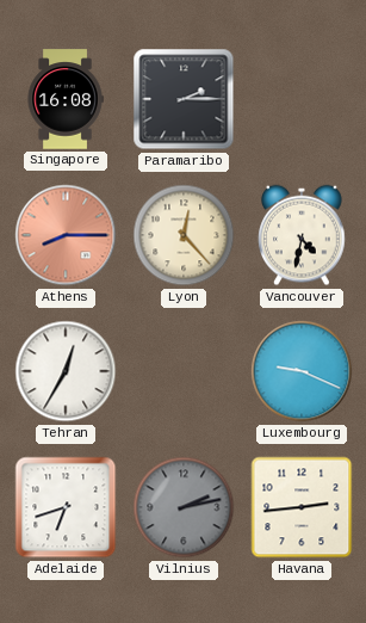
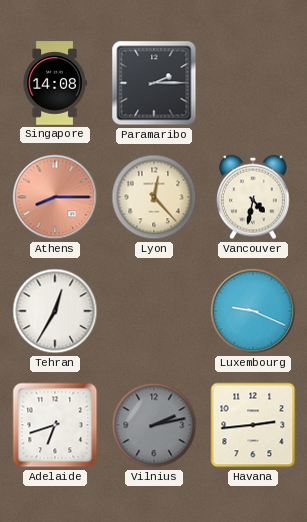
Singapore: 16:08 -> 14:08
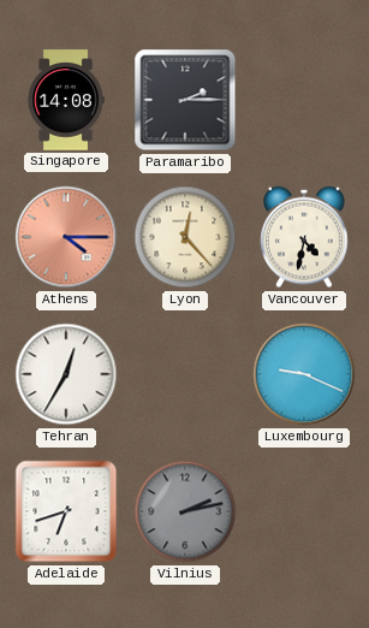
Athens: 8:15 -> 4:15
Havana: 2:44 -> none
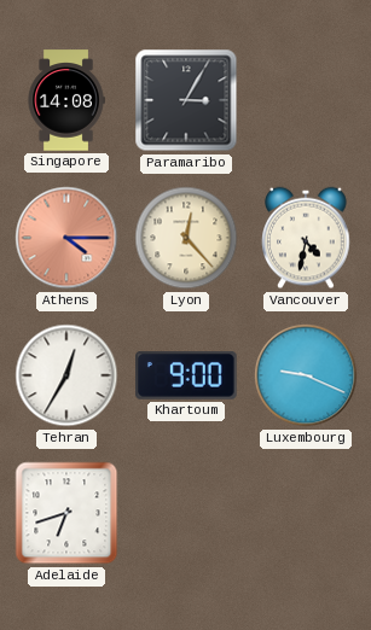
Paramaribo: 2:15 -> 3:05
Khartoum: none -> 9:00
Vilnius: 2:13 -> none
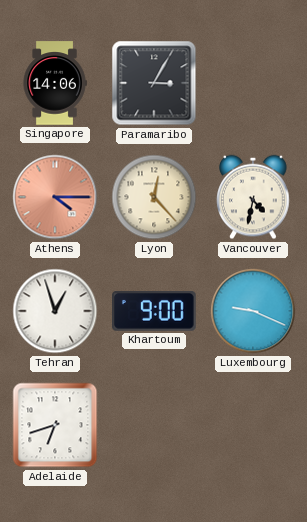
Singapore: 14:08 -> 14:06
Tehran: 12:35 -> 12:57
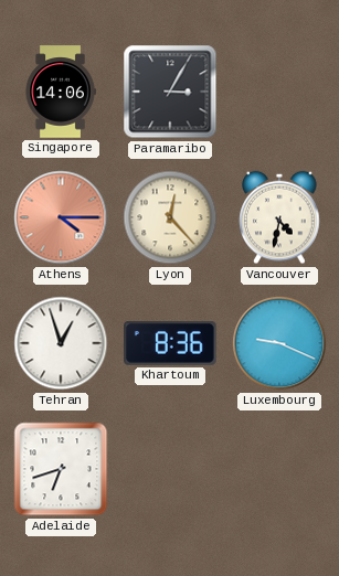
Khartoum: 9:00 -> 8:36
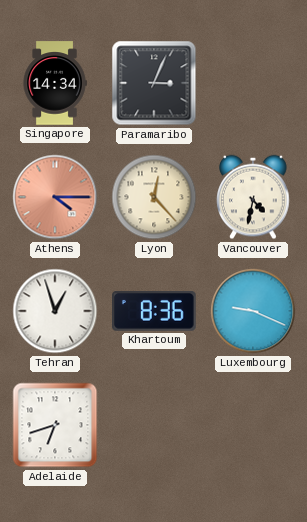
Singapore: 14:06 -> 14:34
Paramaribo: 3:05 -> 3:04
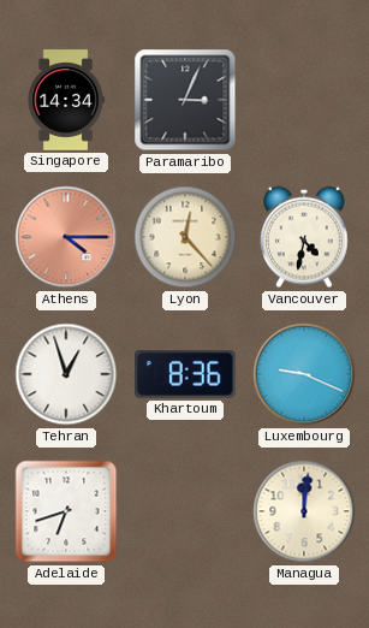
Managua: none -> 12:01
